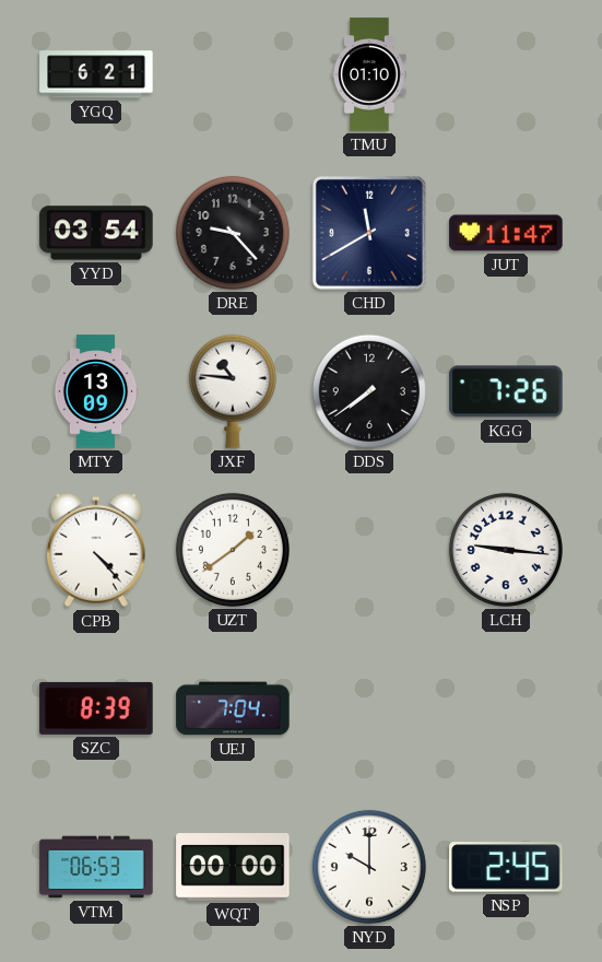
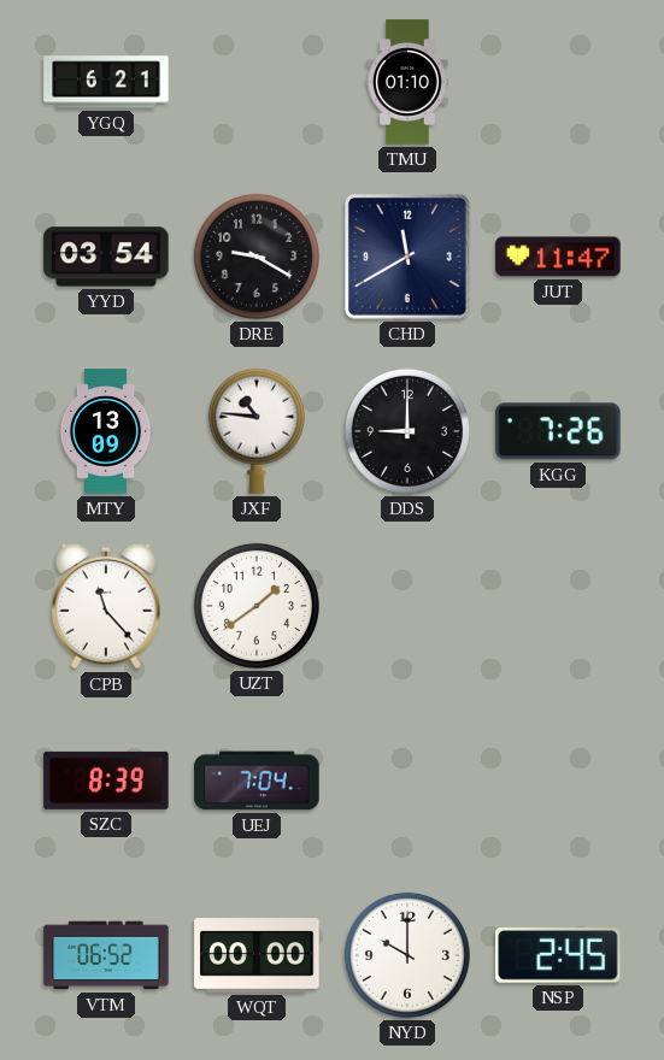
DRE: 9:23 -> 9:20
DDS: 7:39 -> 9:00
CPB: 4:23 -> 11:23
LCH: 9:16 -> none
VTM: 06:53 -> 06:52
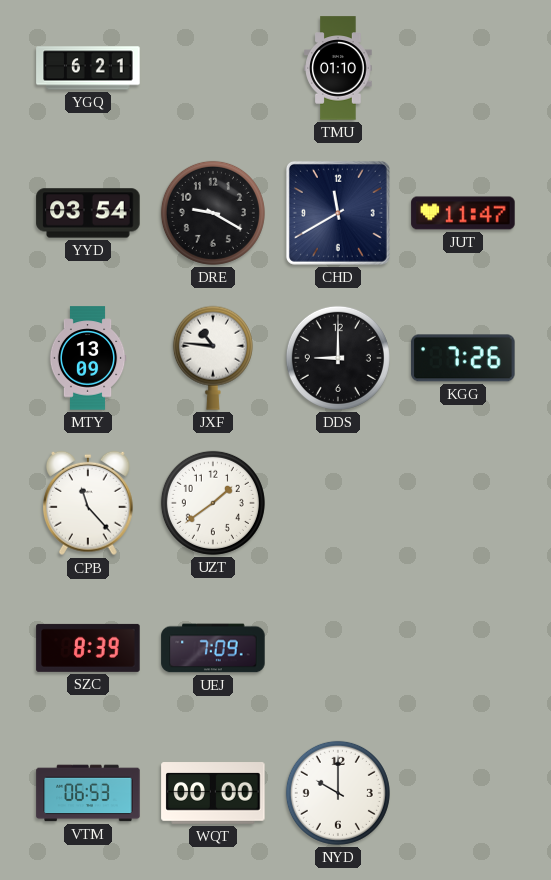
UEJ: 7:04 -> 7:09
VTM: 06:52 -> 06:53
NSP: 2:45 -> none
